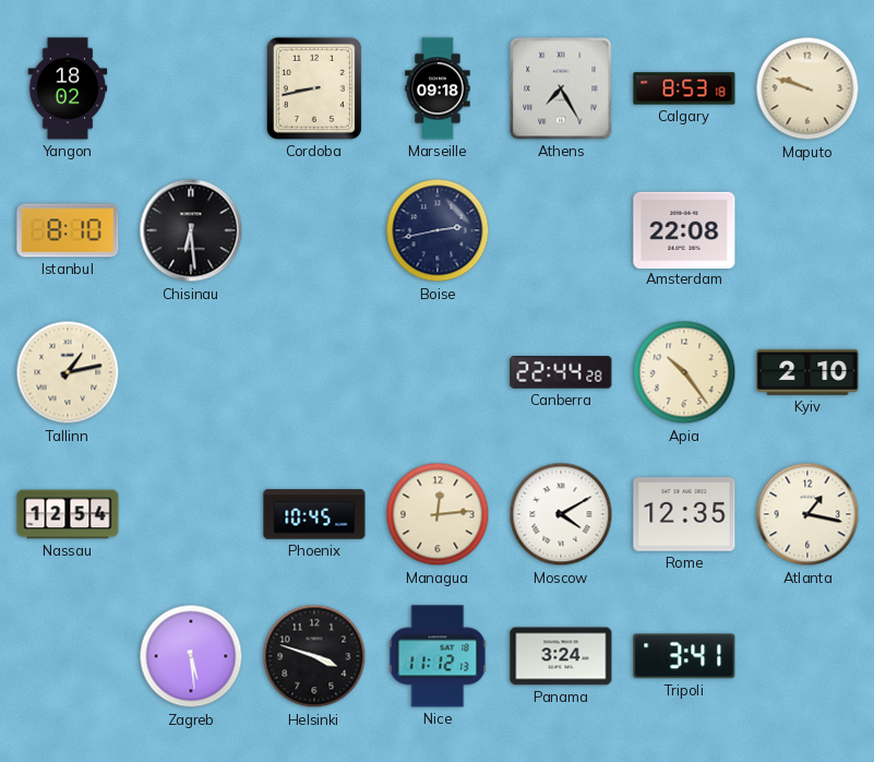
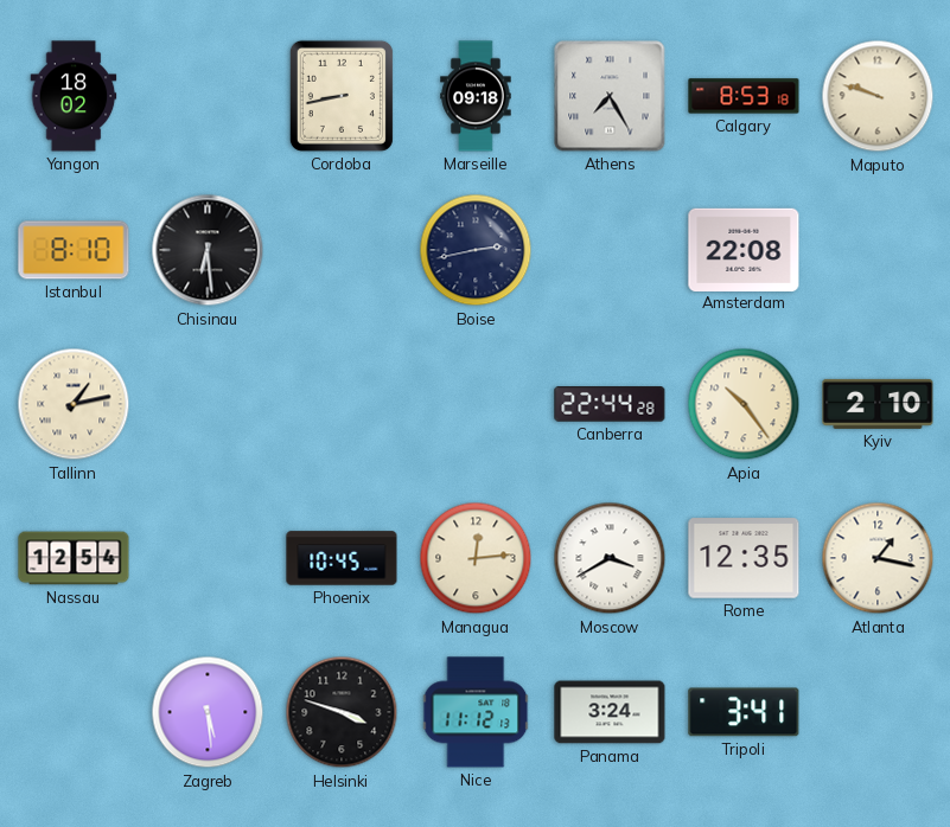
Moscow: 4:10 -> 3:40
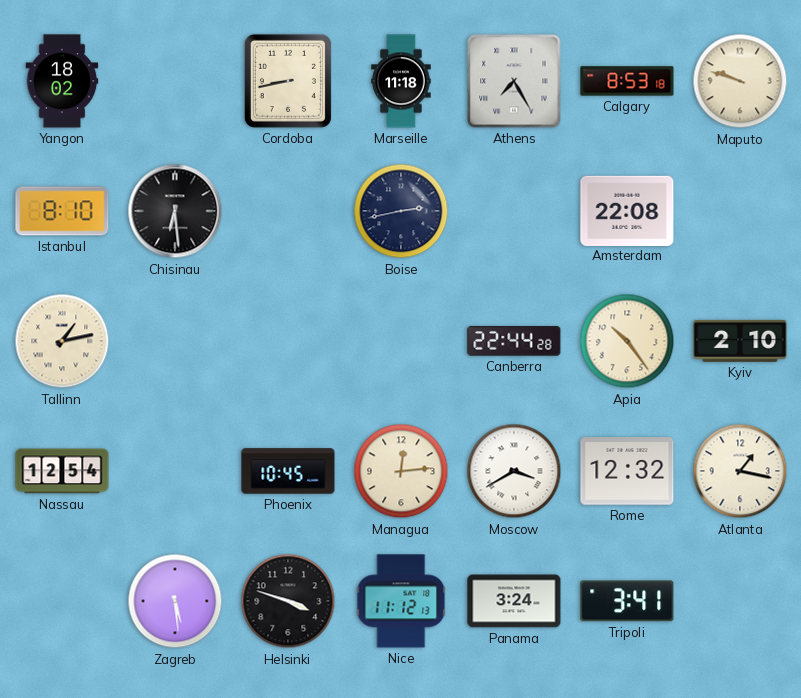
Marseille: 09:18 -> 11:18
Rome: 12:35 -> 12:32
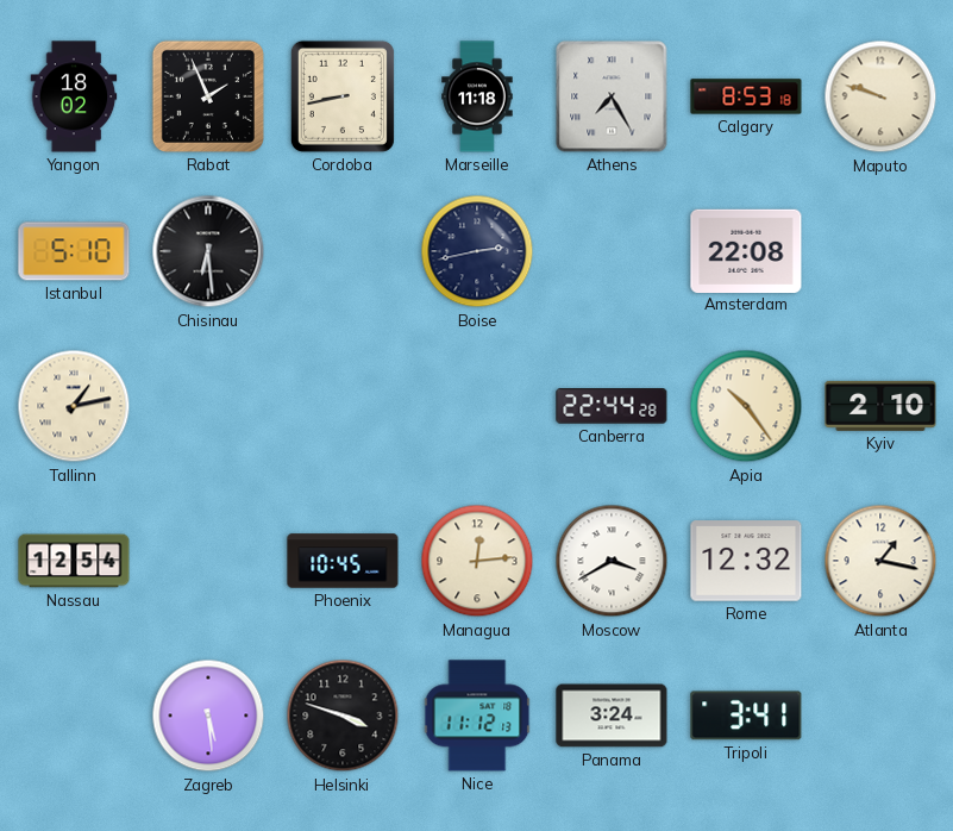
Rabat: none -> 1:56
Istanbul: 8:10 -> 5:10
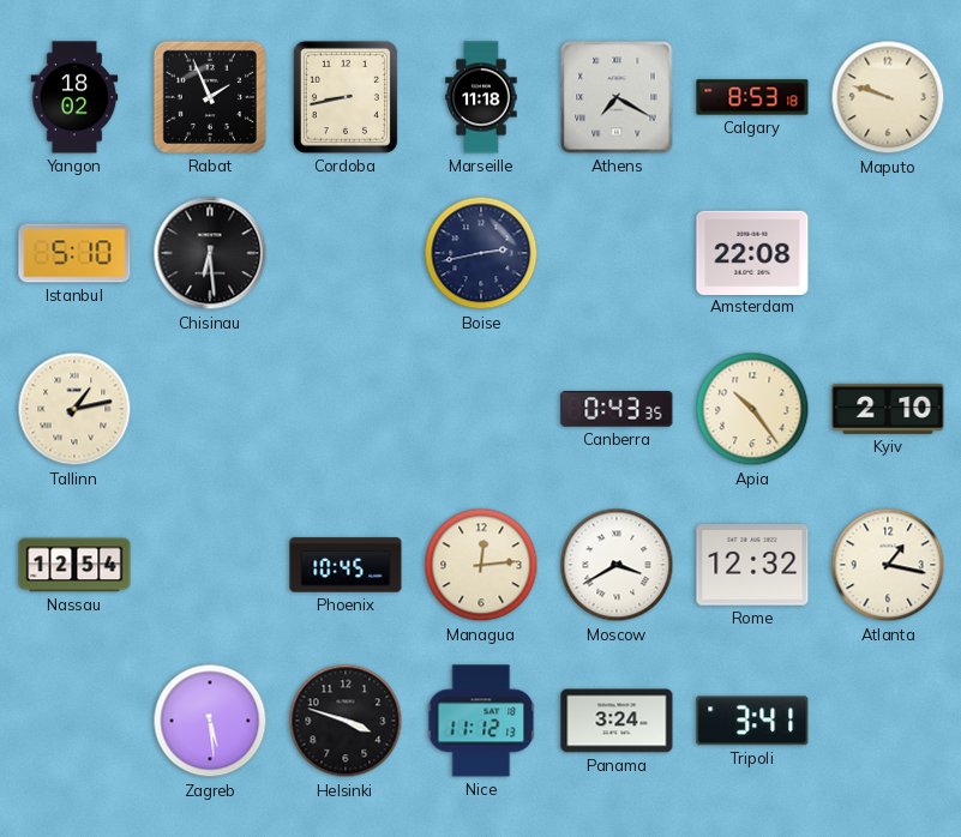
Athens: 7:25 -> 7:20
Canberra: 22:44 -> 0:43
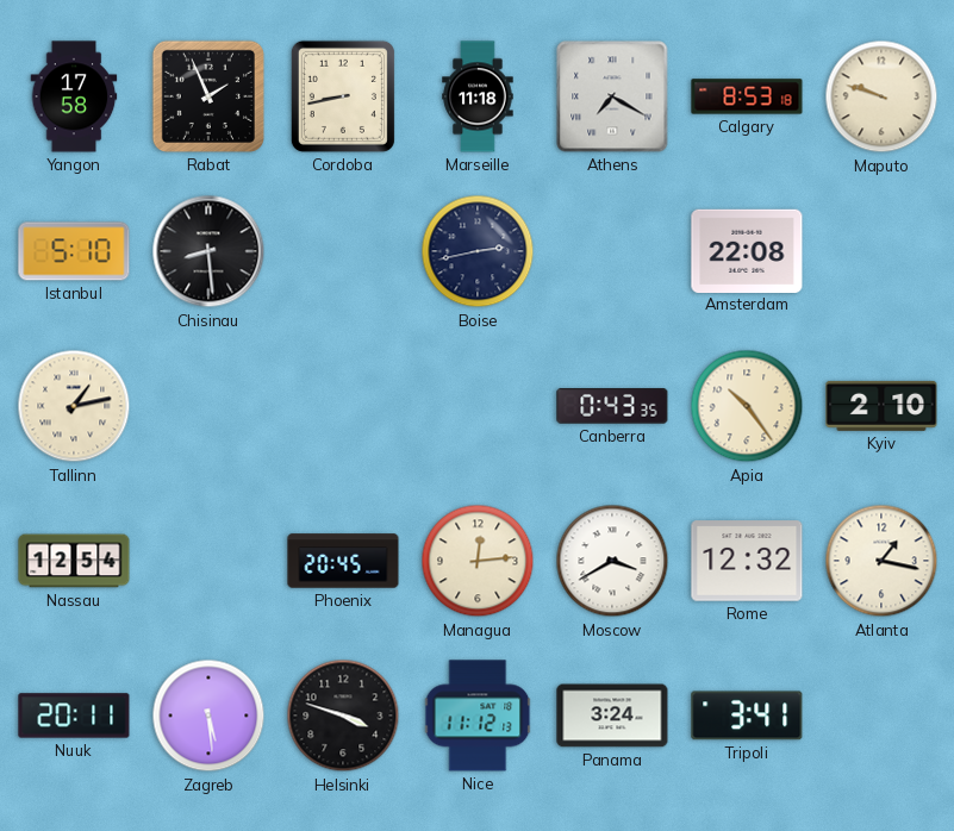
Yangon: 18:02 -> 17:58
Chisinau: 6:29 -> 8:29
Phoenix: 10:45 -> 20:45
Nuuk: none -> 20:11
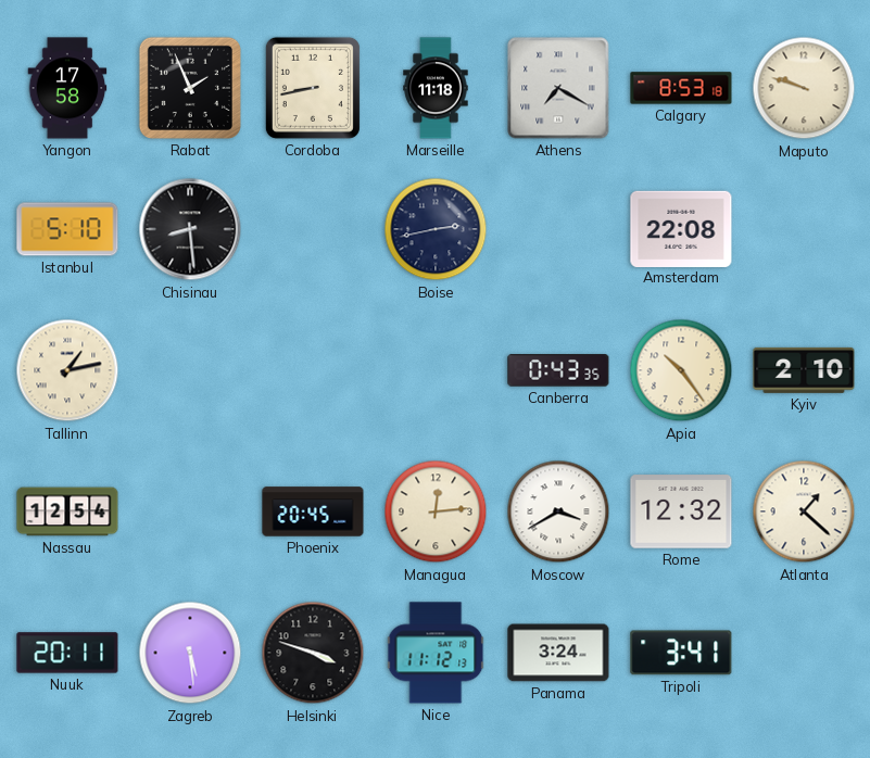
Atlanta: 1:17 -> 1:22
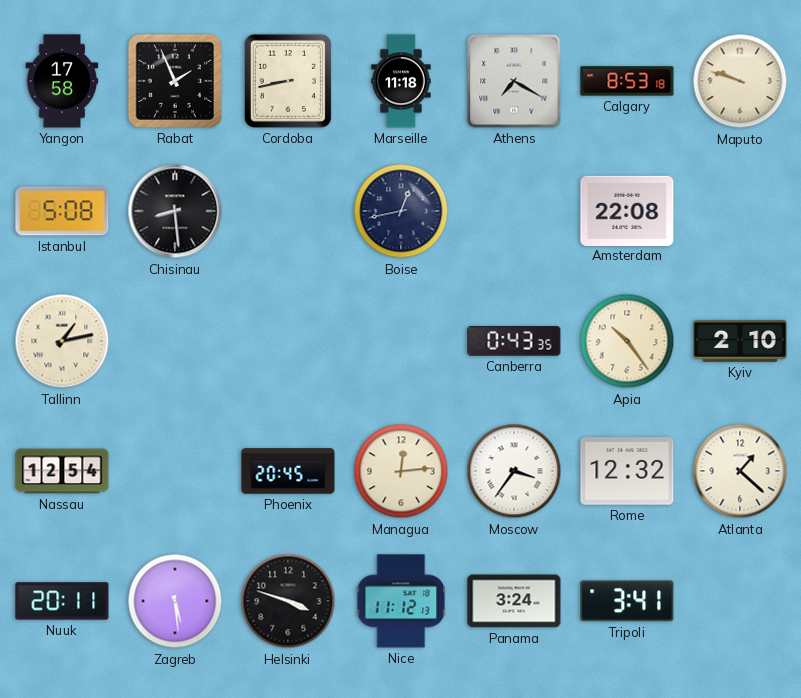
Istanbul: 5:10 -> 5:08
Boise: 2:43 -> 12:43
Moscow: 3:40 -> 3:36
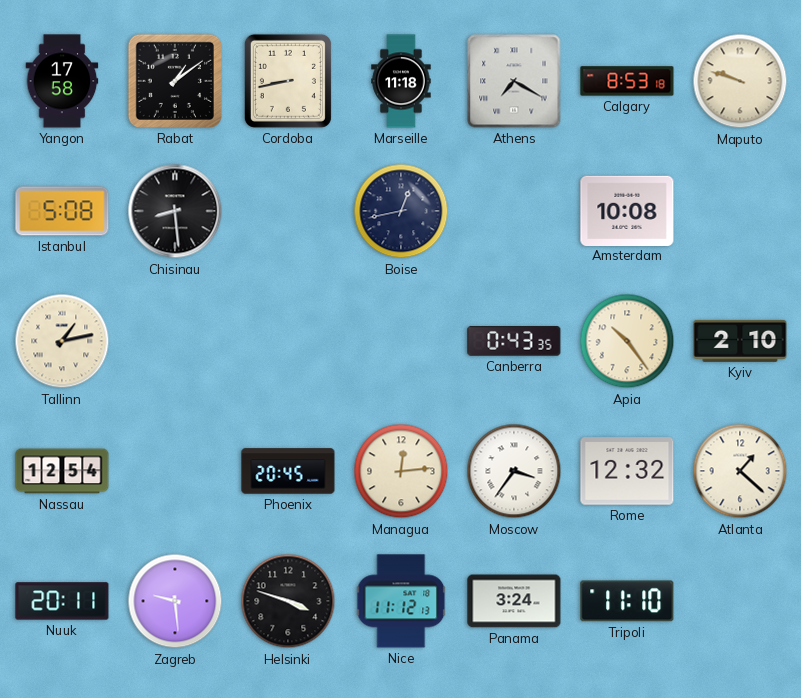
Rabat: 1:56 -> 1:09
Amsterdam: 22:08 -> 10:08
Zagreb: 5:29 -> 9:29
Tripoli: 3:41 -> 11:10
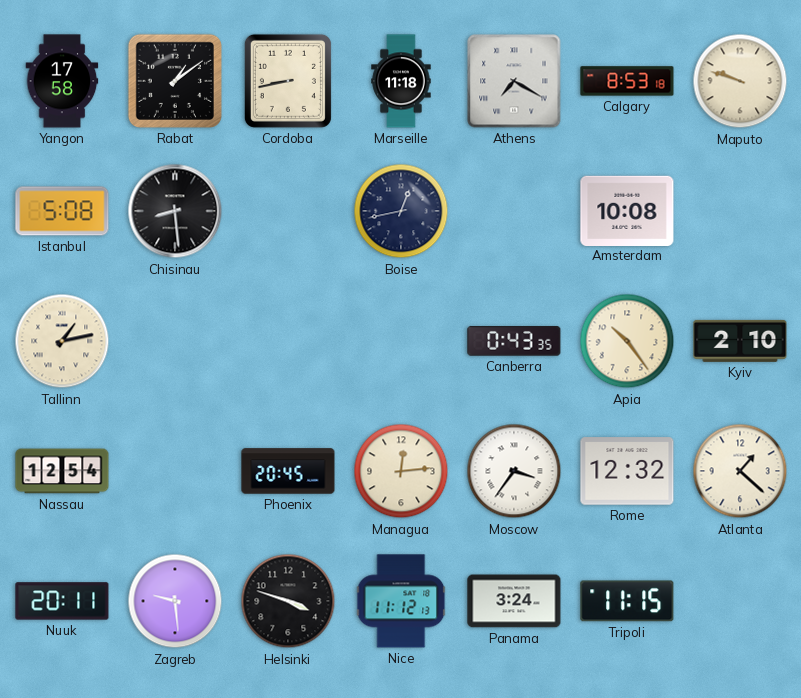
Tripoli: 11:10 -> 11:15
